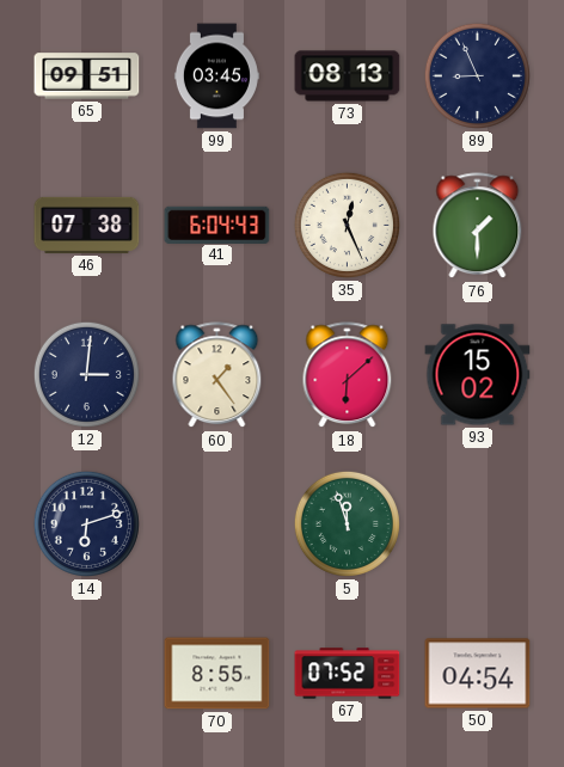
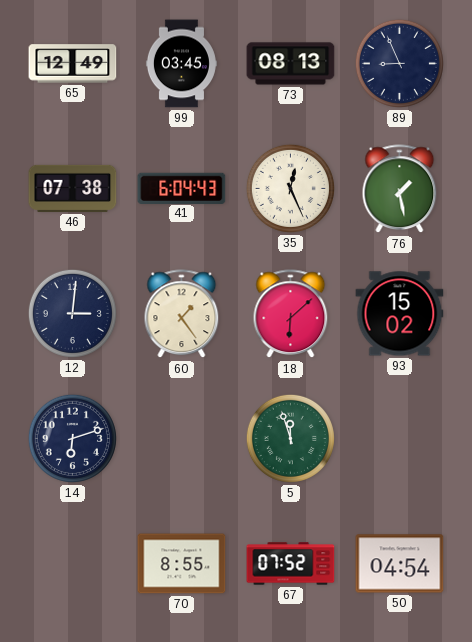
65: 09:51 -> 12:49
76: 1:30 -> 1:28
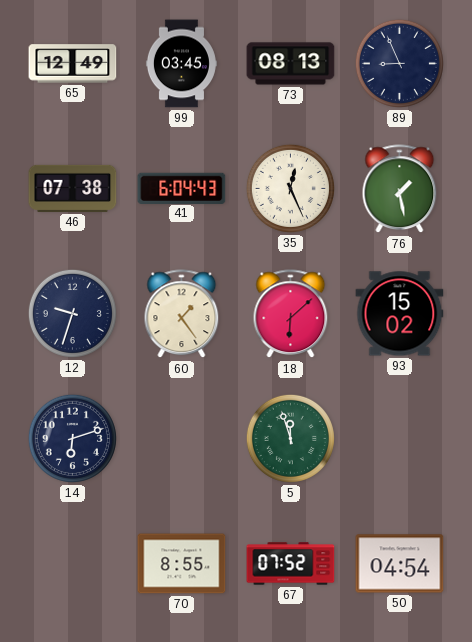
12: 3:01 -> 9:33
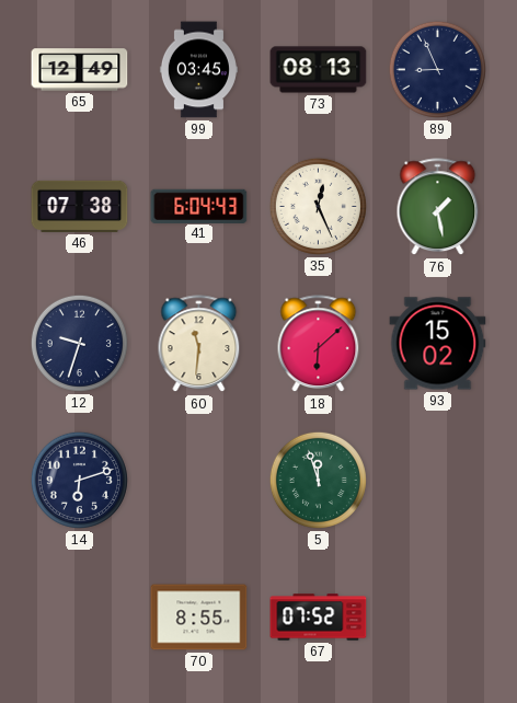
60: 1:24 -> 11:31
50: 04:54 -> none
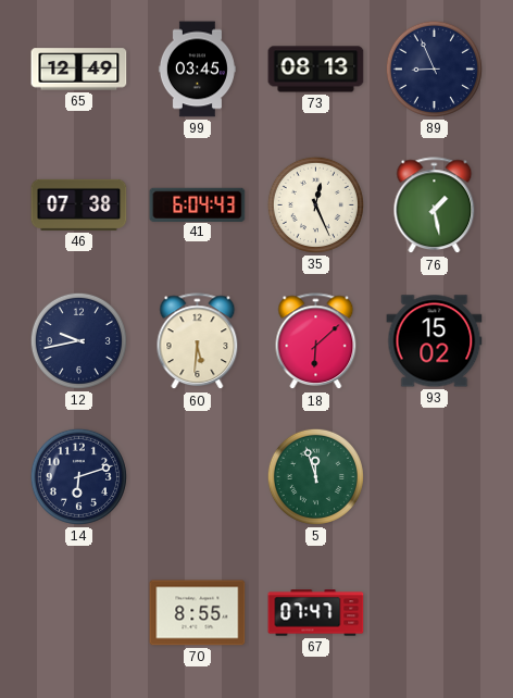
12: 9:33 -> 9:43
60: 11:31 -> 5:31
67: 07:52 -> 07:47
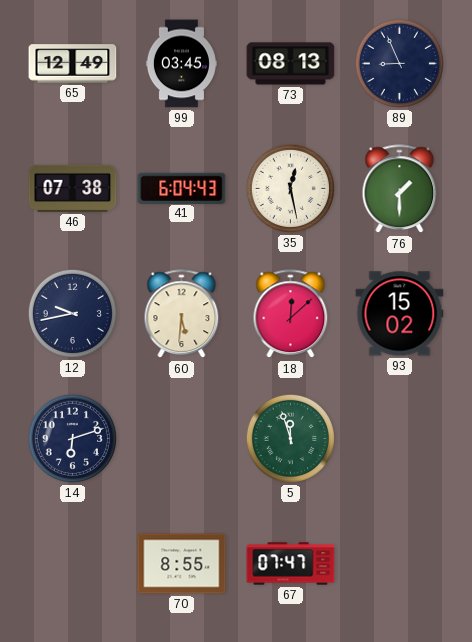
35: 12:26 -> 12:28
76: 1:28 -> 1:30
18: 6:08 -> 12:08
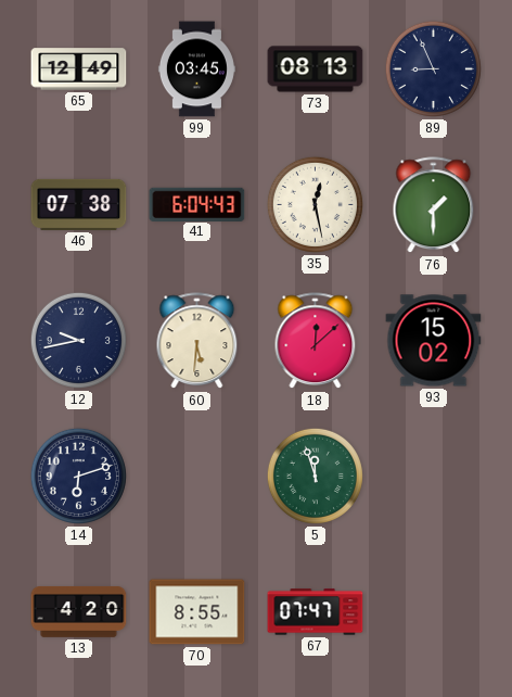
13: none -> 4:20
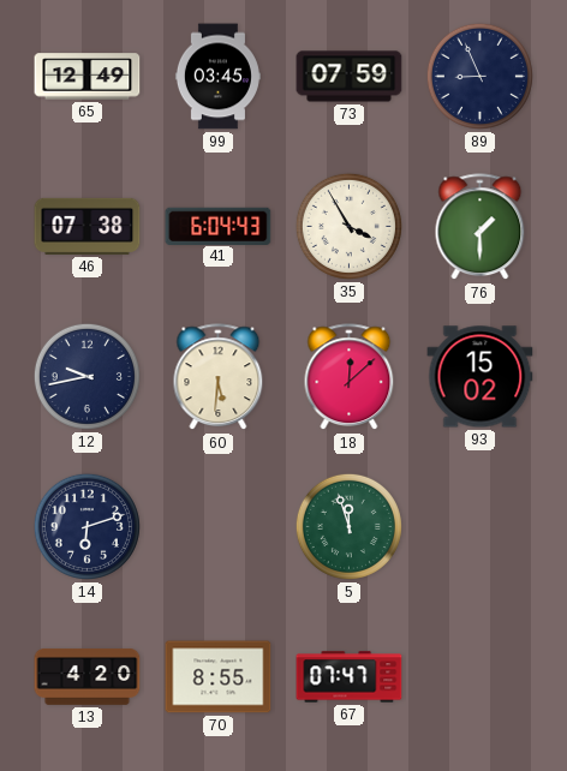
73: 08:13 -> 07:59
35: 12:28 -> 3:55
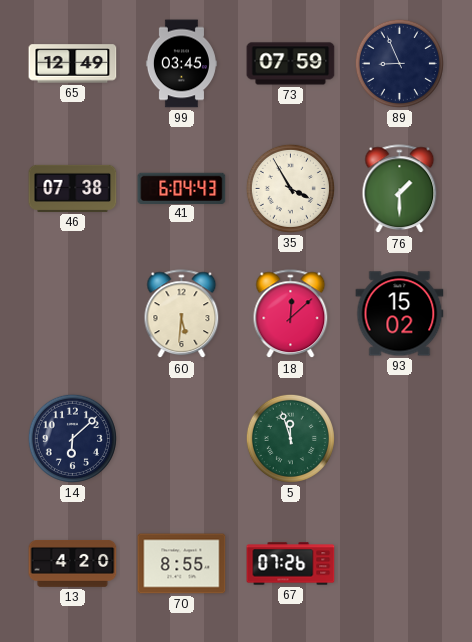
12: 9:43 -> none
14: 6:12 -> 6:08
67: 07:47 -> 07:26
